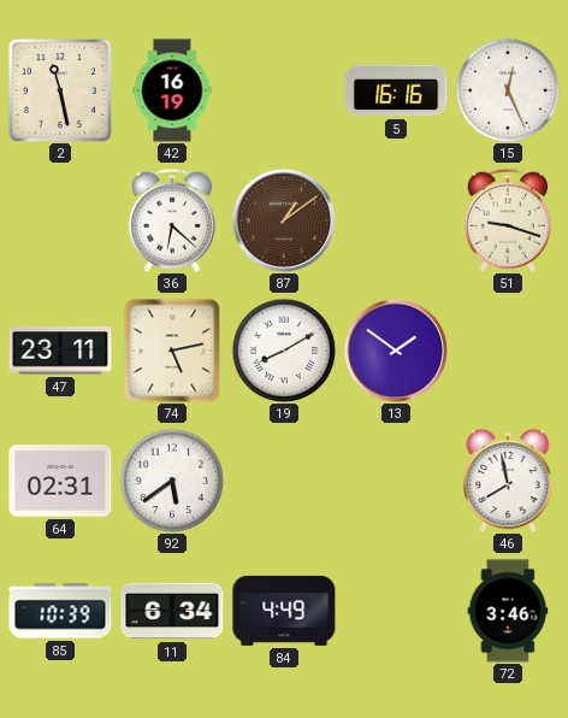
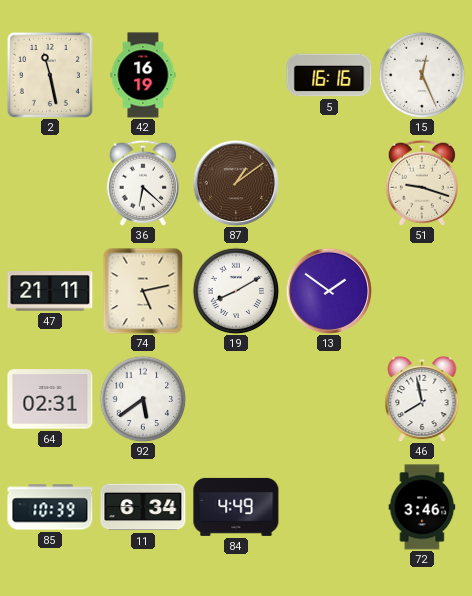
47: 23:11 -> 21:11
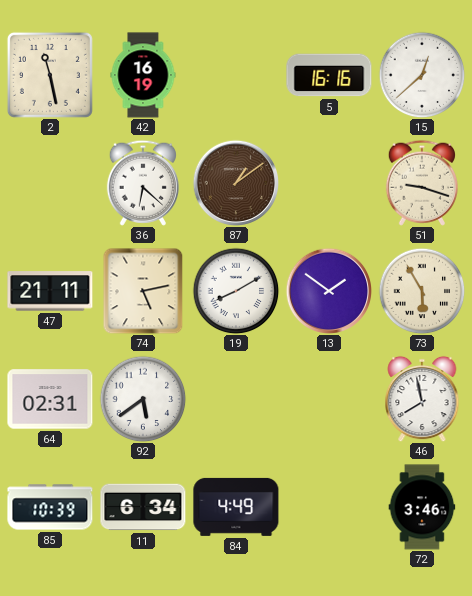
15: 12:26 -> 12:38
73: none -> 5:55
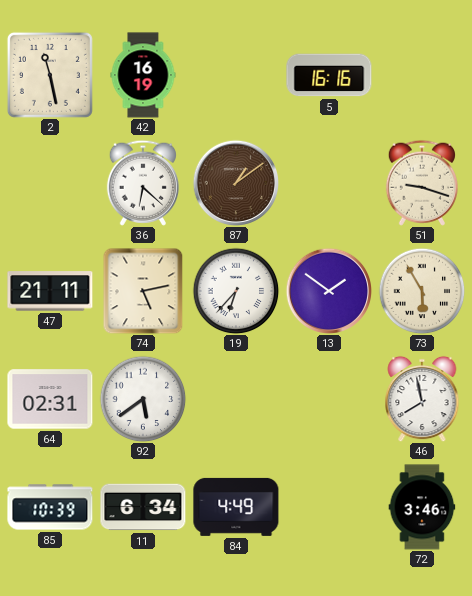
15: 12:38 -> none
19: 8:10 -> 6:37
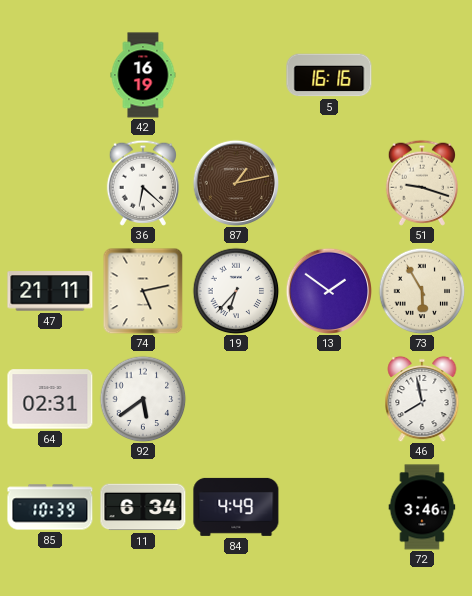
2: 11:28 -> none
87: 1:09 -> 1:13
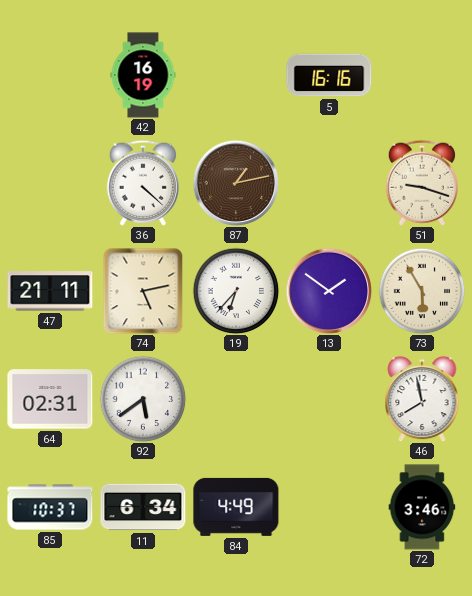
36: 6:22 -> 4:22
85: 10:39 -> 10:37
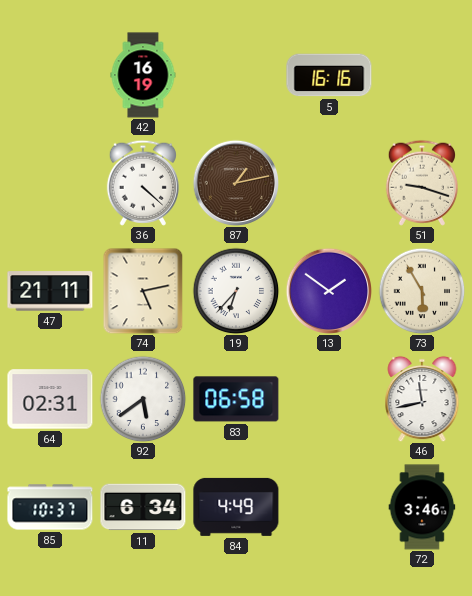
83: none -> 06:58
46: 7:58 -> 11:43
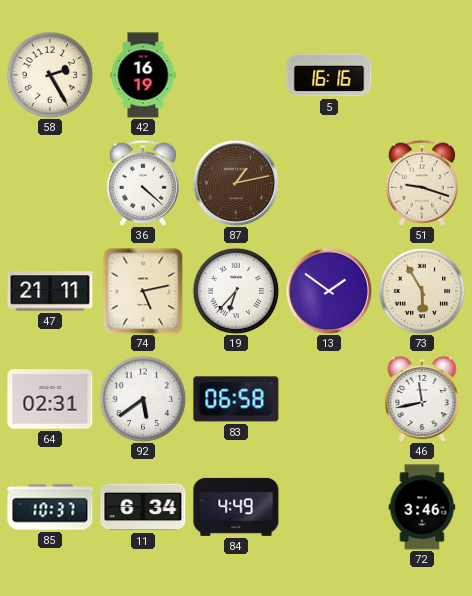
58: none -> 2:25
